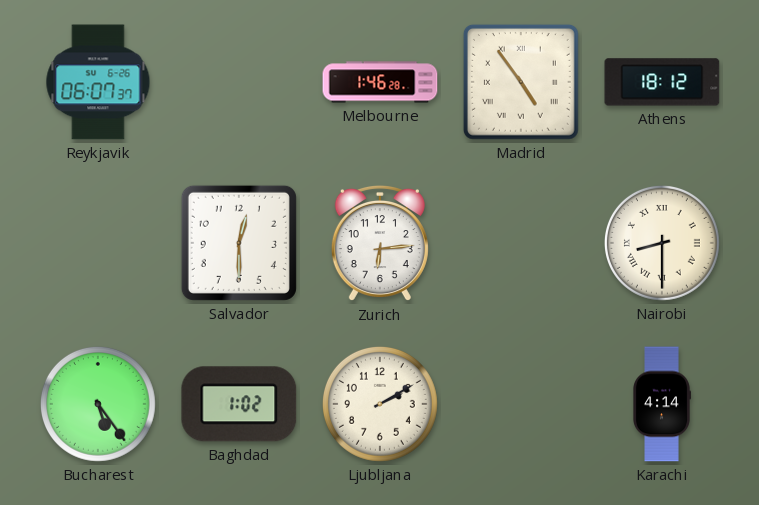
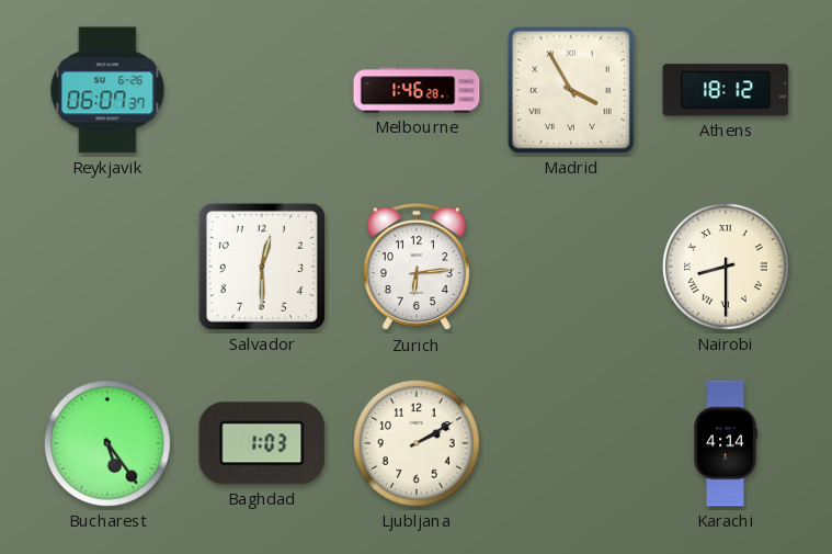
Madrid: 4:54 -> 3:55
Baghdad: 1:02 -> 1:03
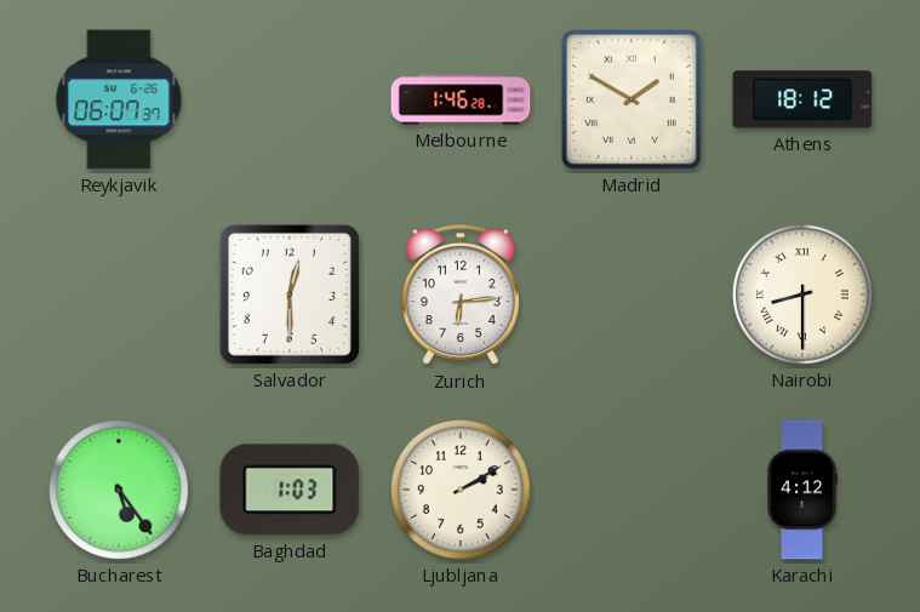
Madrid: 3:55 -> 1:50
Karachi: 4:14 -> 4:12
